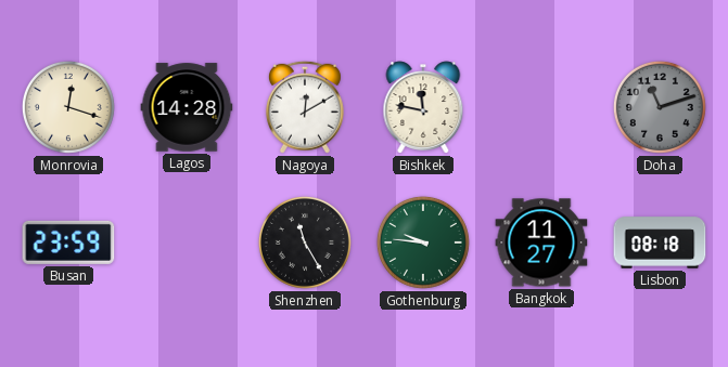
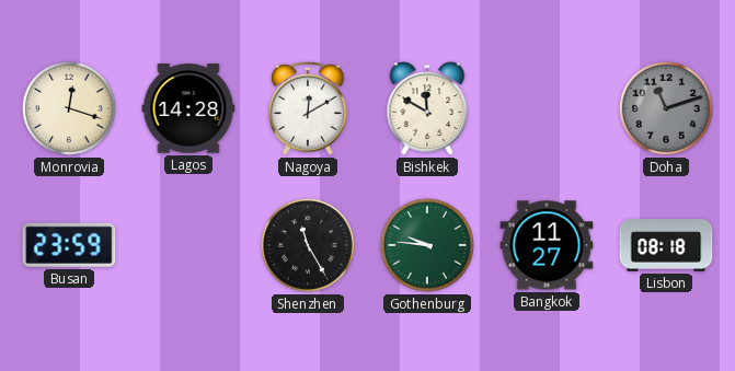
Bishkek: 11:47 -> 11:50
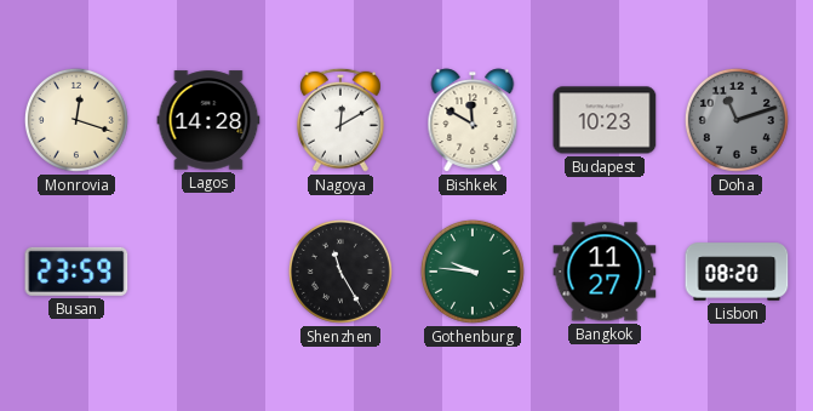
Budapest: none -> 10:23
Lisbon: 08:18 -> 08:20
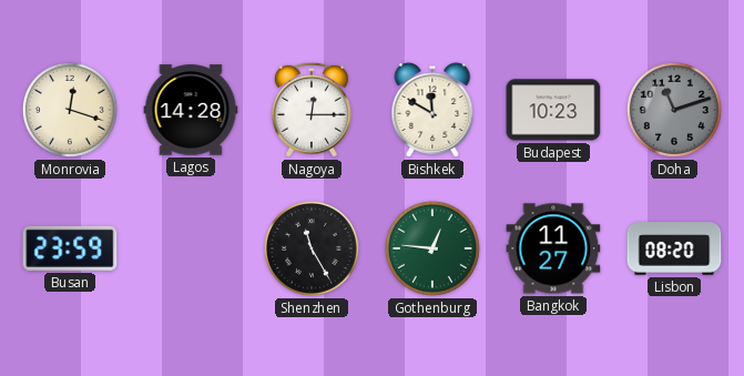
Nagoya: 12:10 -> 12:15
Gothenburg: 9:46 -> 12:46
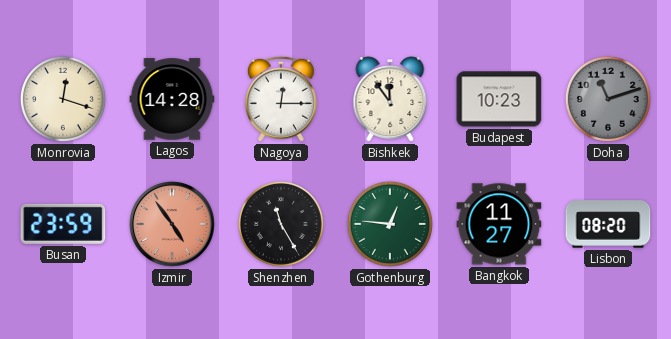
Bishkek: 11:50 -> 11:54
Izmir: none -> 4:54
